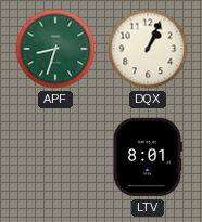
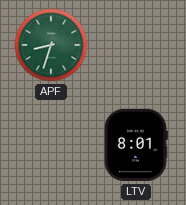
DQX: 1:04 -> none
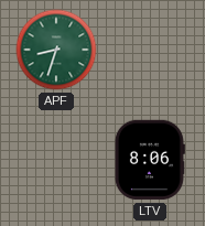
LTV: 8:01 -> 8:06
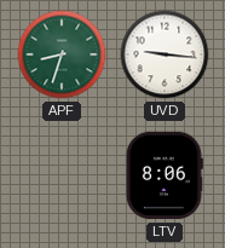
UVD: none -> 9:16
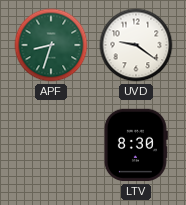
UVD: 9:16 -> 9:21
LTV: 8:06 -> 8:30
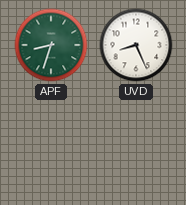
UVD: 9:21 -> 8:26
LTV: 8:30 -> none
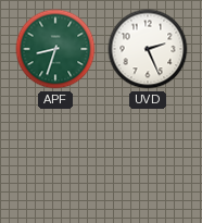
UVD: 8:26 -> 2:26
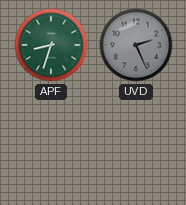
UVD dial: white -> grey
